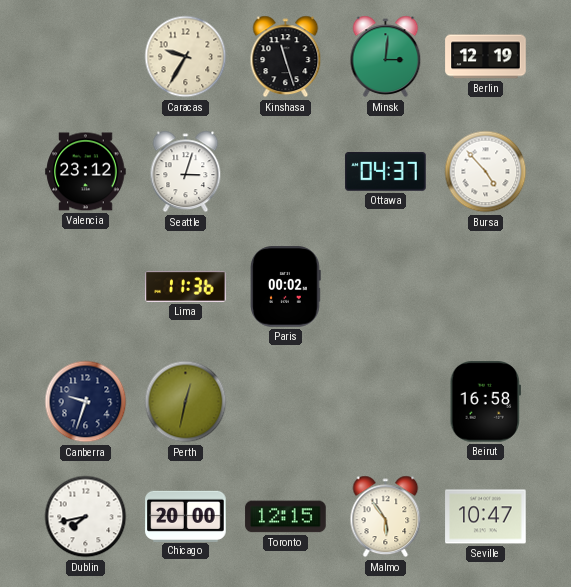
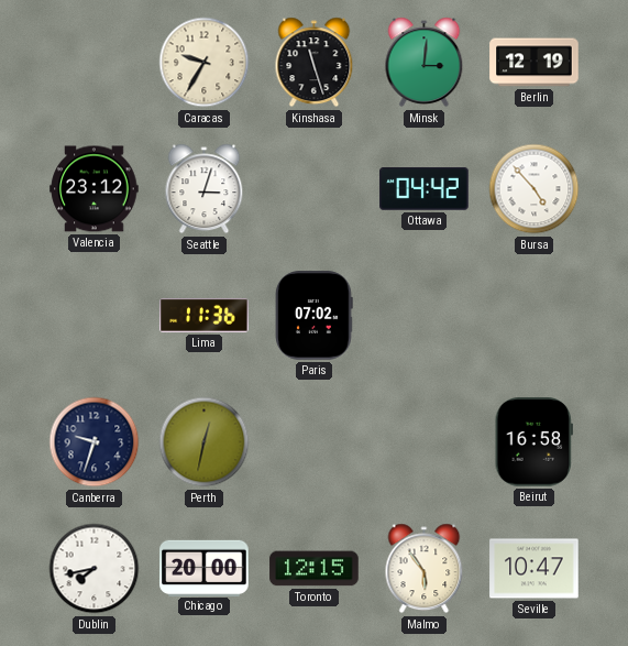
Ottawa: 04:37 -> 04:42
Paris: 00:02 -> 07:02
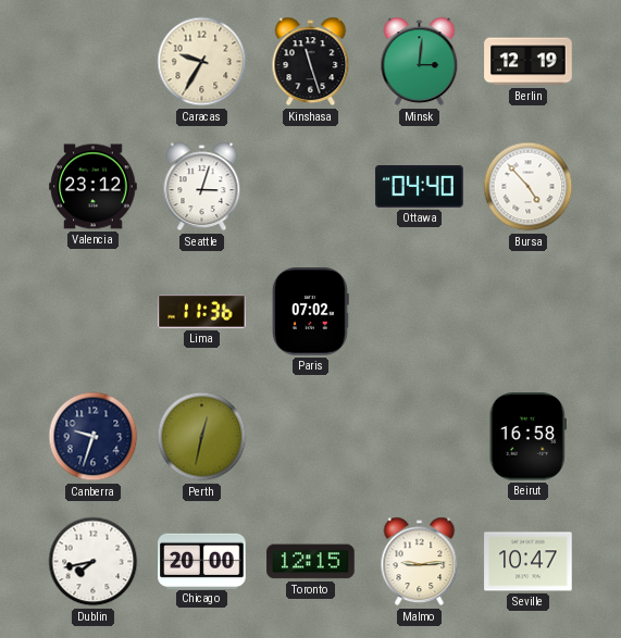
Ottawa: 04:42 -> 04:40
Malmo: 5:54 -> 9:14
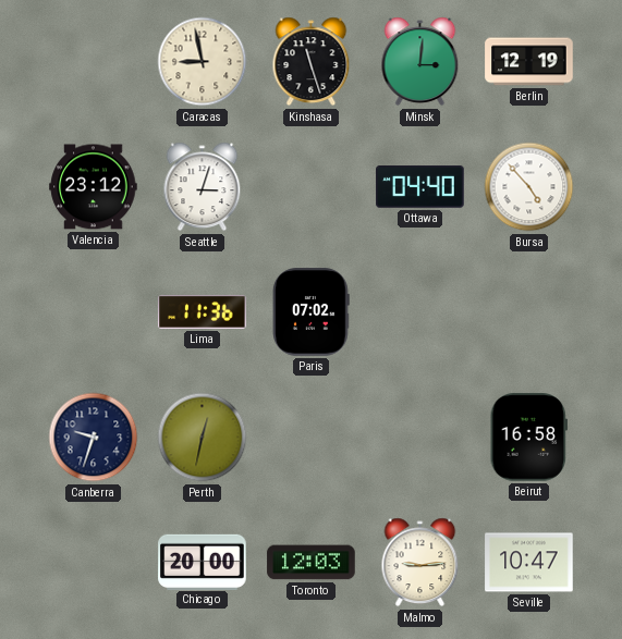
Caracas: 9:35 -> 8:58
Dublin: 7:43 -> none
Toronto: 12:15 -> 12:03
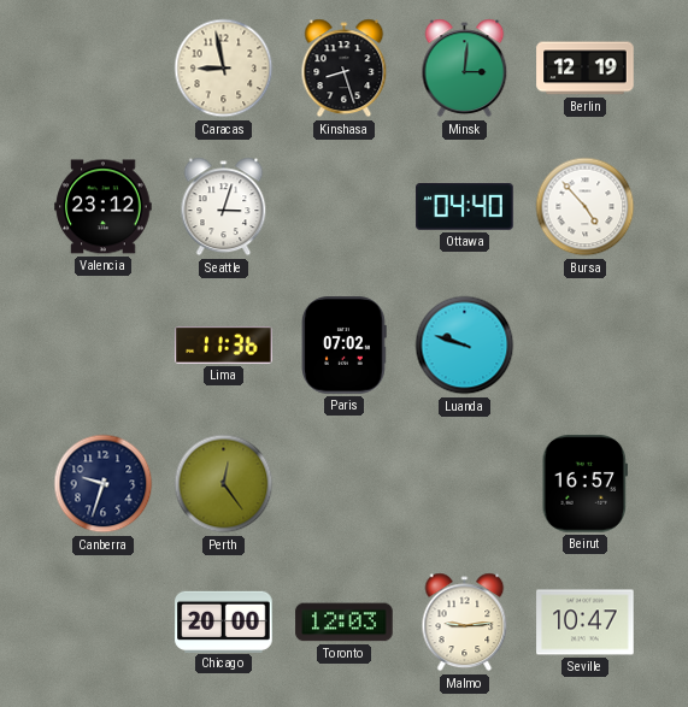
Kinshasa: 11:27 -> 8:27
Luanda: none -> 9:48
Perth: 12:32 -> 12:24
Beirut: 16:58 -> 16:57
